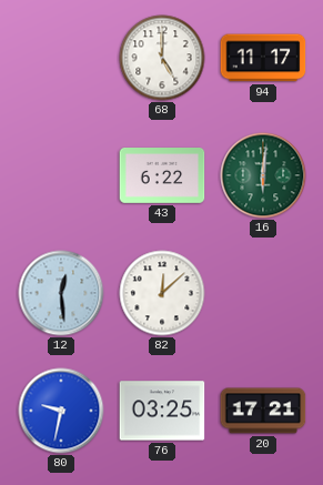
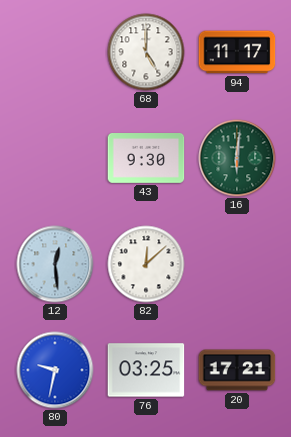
43: 6:22 -> 9:30
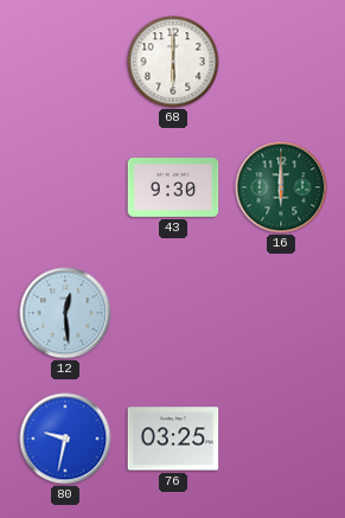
68: 5:00 -> 6:00
94: 11:17 -> none
16: 6:01 -> 6:00
82: 12:08 -> none
20: 17:21 -> none
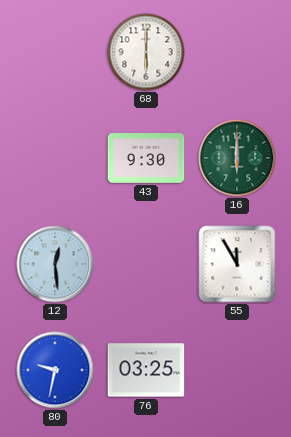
55: none -> 11:55
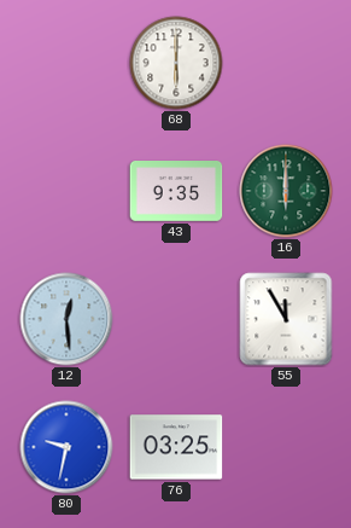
43: 9:30 -> 9:35
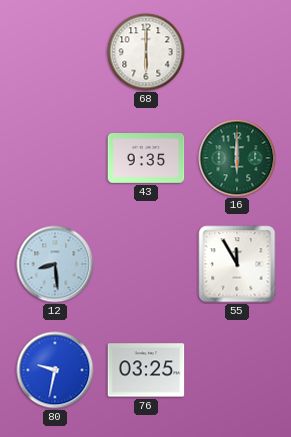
12: 12:29 -> 8:29
